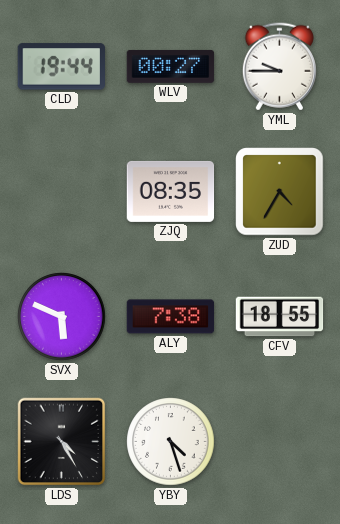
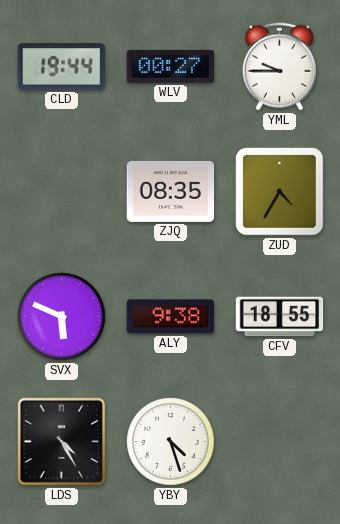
ALY: 7:38 -> 9:38
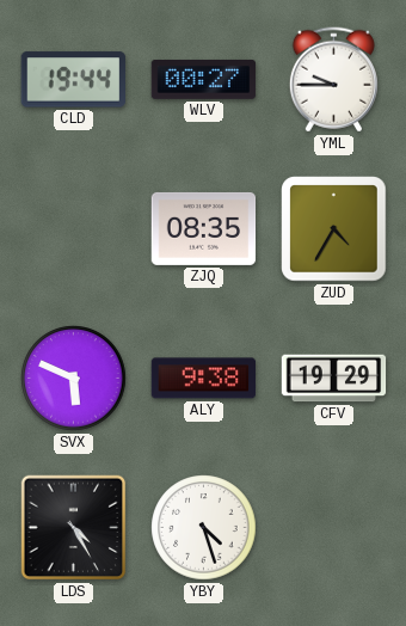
CFV: 18:55 -> 19:29
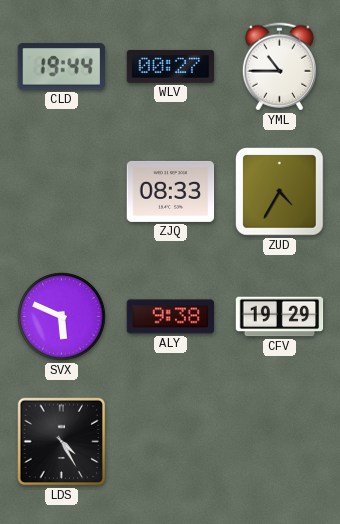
YML: 9:45 -> 10:45
ZJQ: 08:35 -> 08:33
YBY: 4:27 -> none
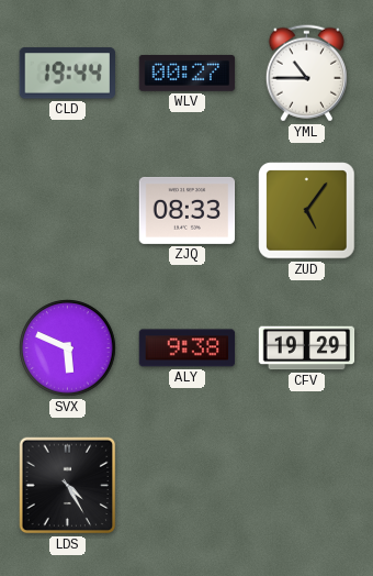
ZUD: 4:35 -> 5:06
